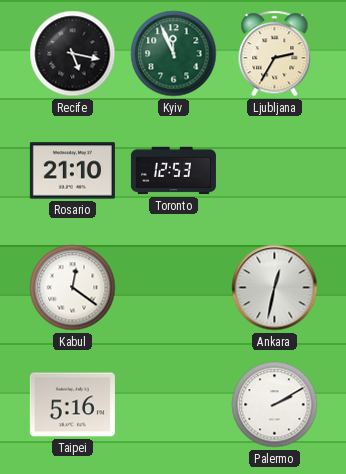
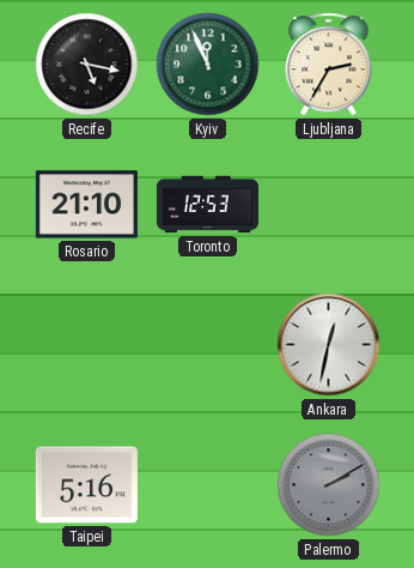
Kabul: 12:21 -> none
Palermo dial: white -> grey
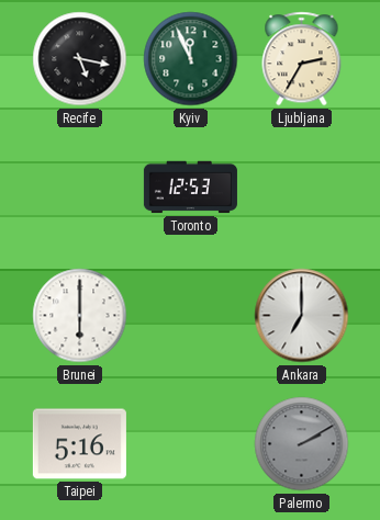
Rosario: 21:10 -> none
Brunei: none -> 6:00
Ankara: 12:32 -> 7:00
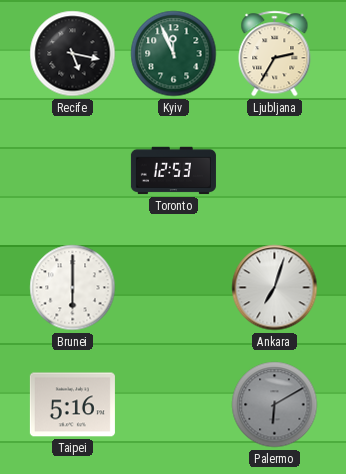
Ankara: 7:00 -> 7:03
Palermo: 2:10 -> 6:10
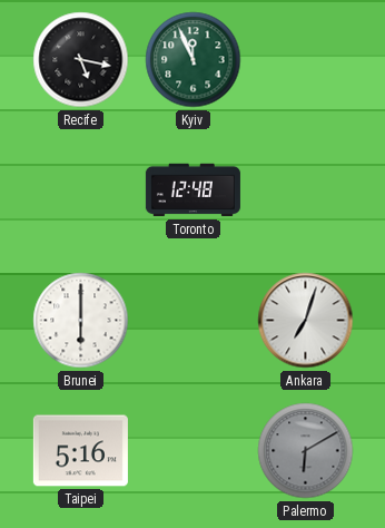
Ljubljana: 2:35 -> none
Toronto: 12:53 -> 12:48
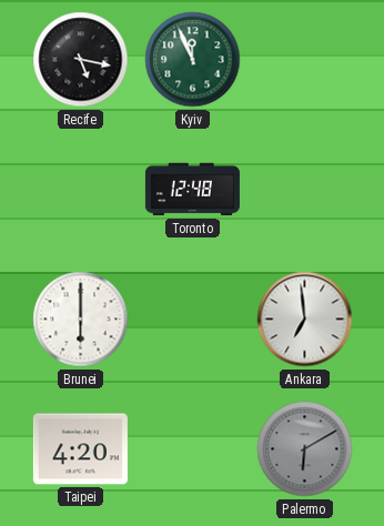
Ankara: 7:03 -> 6:59
Taipei: 5:16 -> 4:20
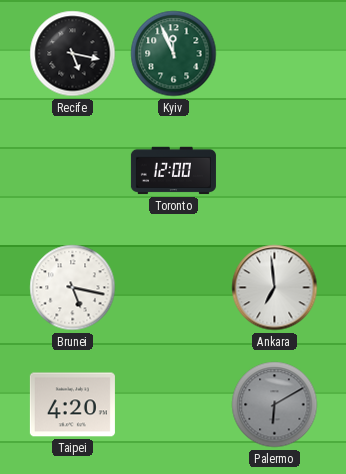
Toronto: 12:48 -> 12:00
Brunei: 6:00 -> 5:17
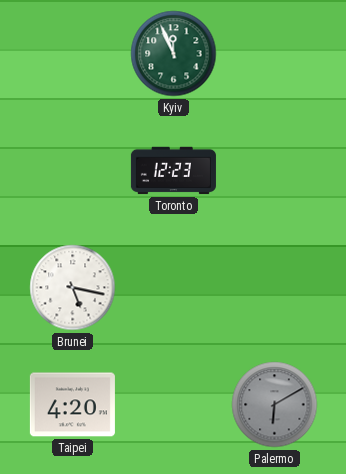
Recife: 5:17 -> none
Toronto: 12:00 -> 12:23
Ankara: 6:59 -> none
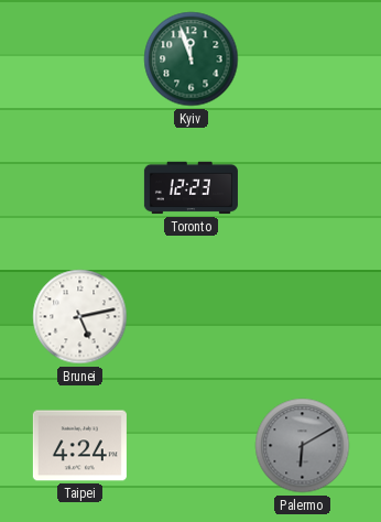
Kyiv: 11:56 -> 11:57
Brunei: 5:17 -> 5:13
Taipei: 4:20 -> 4:24
